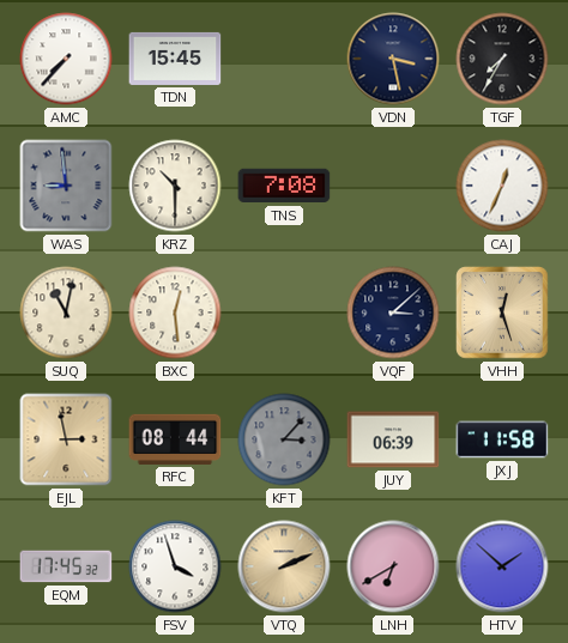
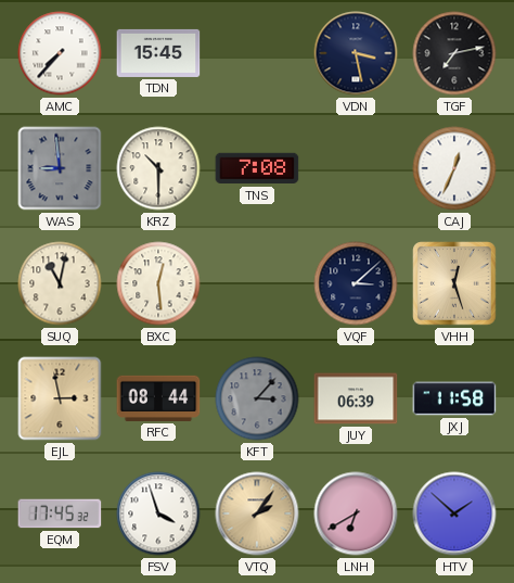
TGF: 7:35 -> 7:13
VTQ: 2:11 -> 2:06
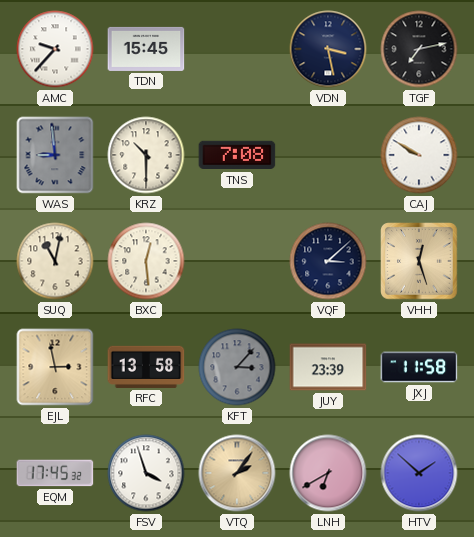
AMC: 7:37 -> 9:37
CAJ: 12:34 -> 9:50
RFC: 08:44 -> 13:58
JUY: 06:39 -> 23:39
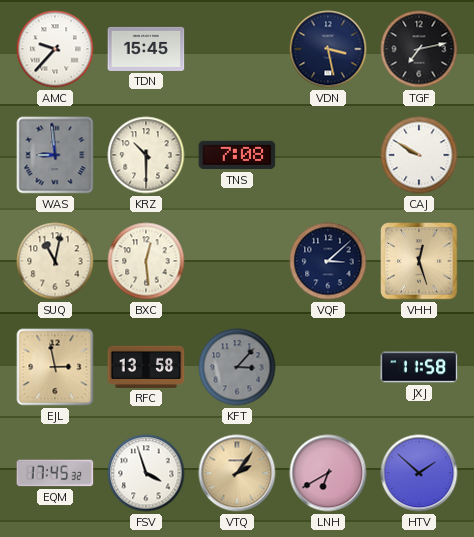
JUY: 23:39 -> none
